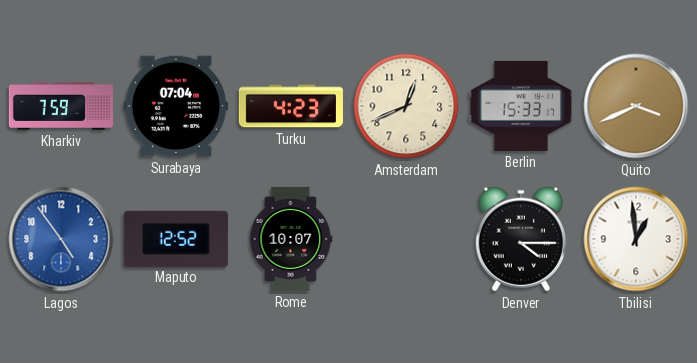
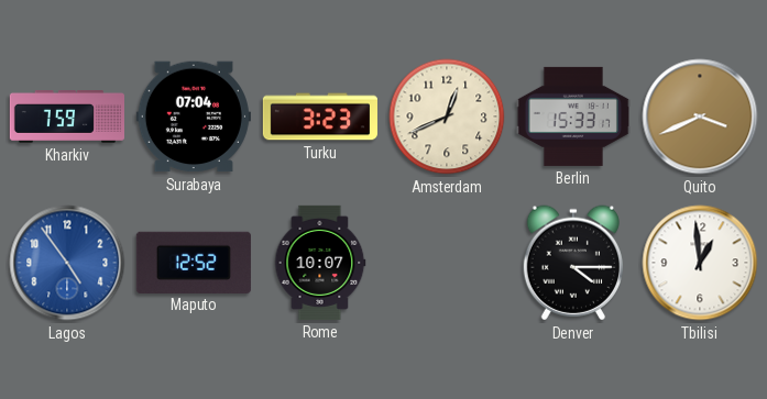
Turku: 4:23 -> 3:23
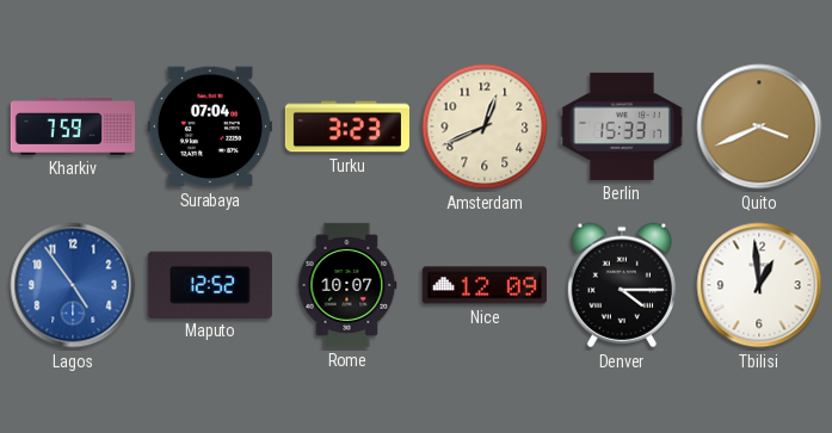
Nice: none -> 12:09
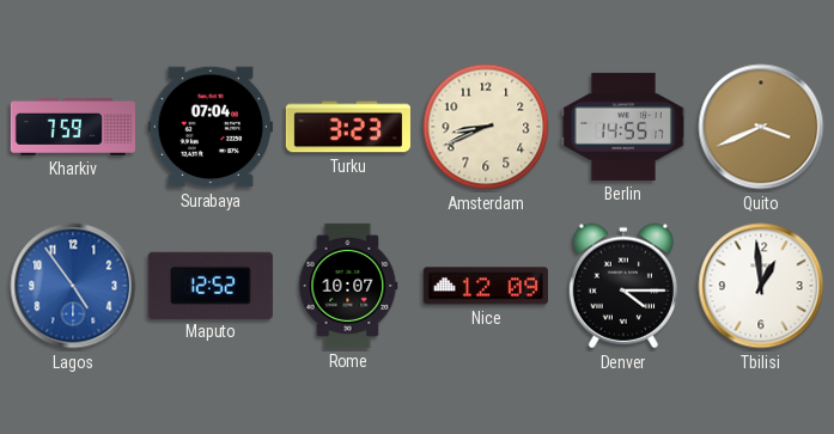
Amsterdam: 12:41 -> 8:41
Berlin: 15:33 -> 14:55
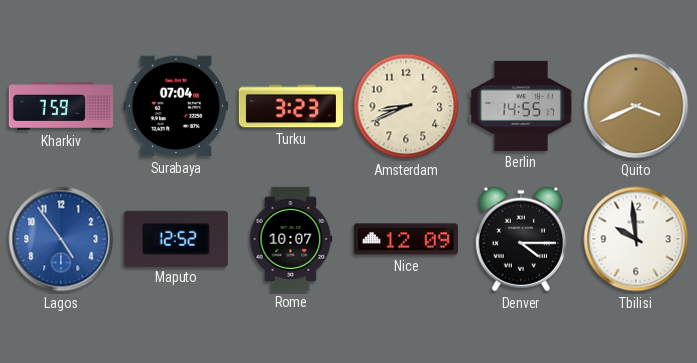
Tbilisi: 12:59 -> 9:59
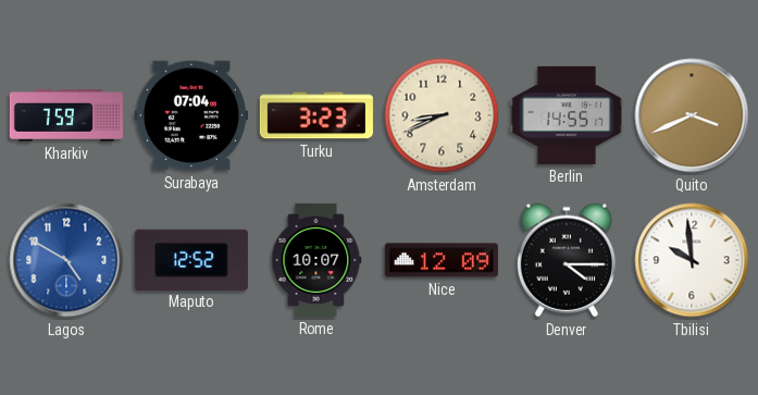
Lagos: 4:54 -> 4:50
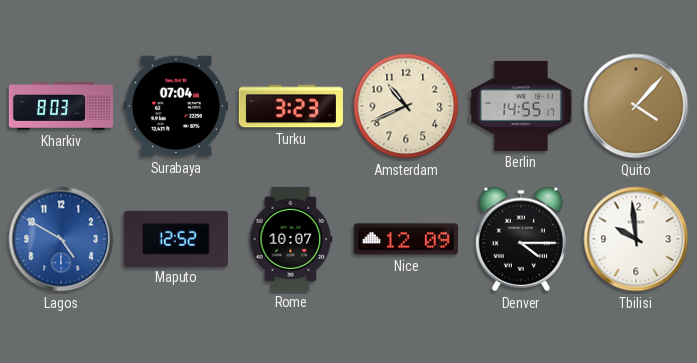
Kharkiv: 7:59 -> 8:03
Amsterdam: 8:41 -> 10:41
Quito: 3:41 -> 4:07
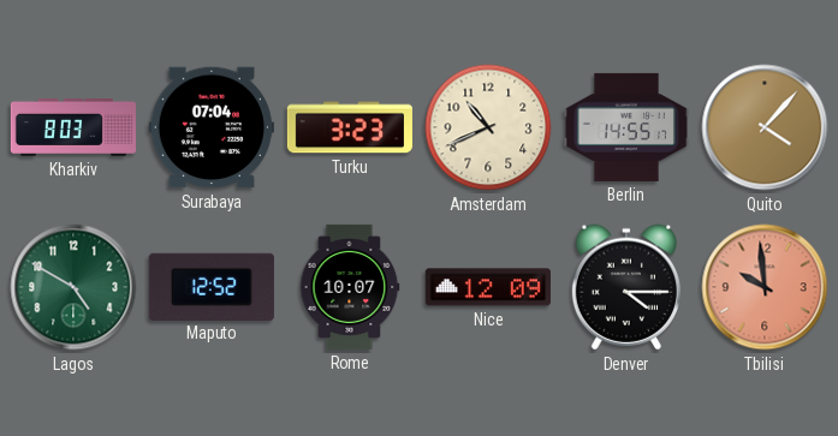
Lagos dial: blue -> green
Tbilisi dial: white -> salmon
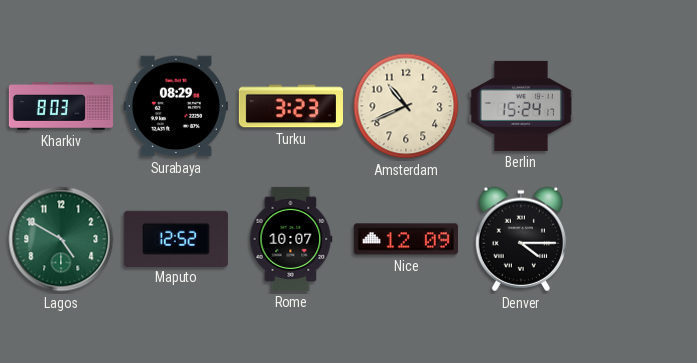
Surabaya: 07:04 -> 08:29
Berlin: 14:55 -> 15:24
Quito: 4:07 -> none
Tbilisi: 9:59 -> none
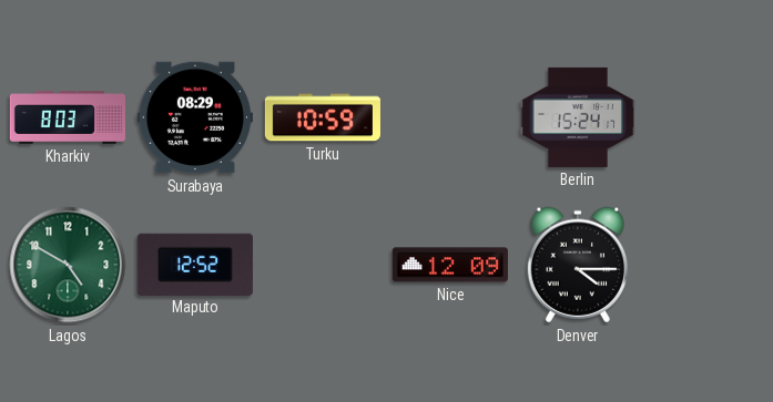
Turku: 3:23 -> 10:59
Amsterdam: 10:41 -> none
Rome: 10:07 -> none
